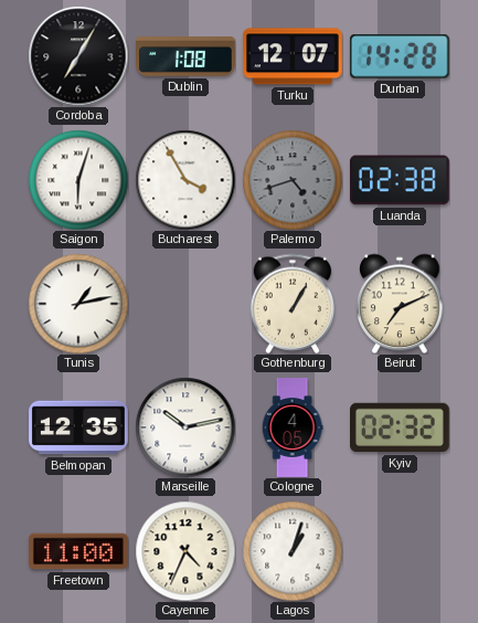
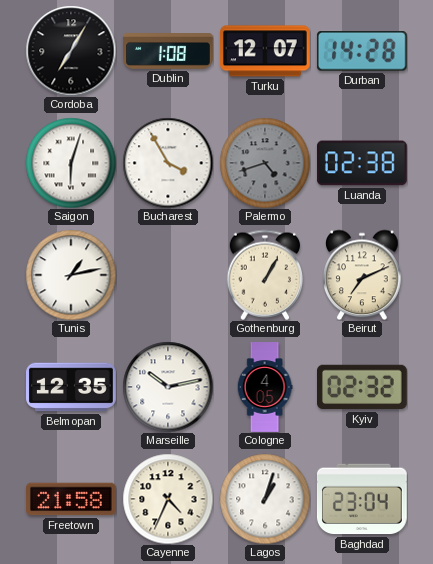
Freetown: 11:00 -> 21:58
Baghdad: none -> 23:04
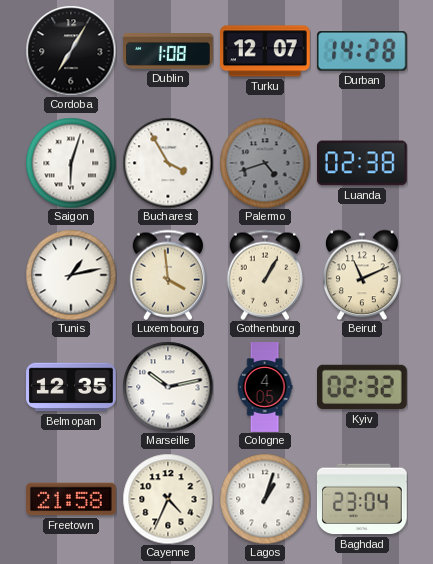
Luxembourg: none -> 3:59
Beirut: 7:11 -> 11:11
